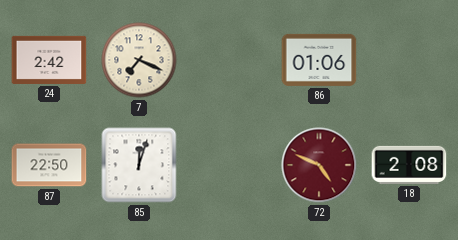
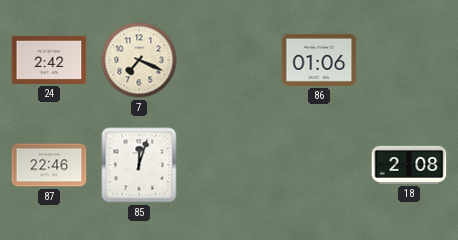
87: 22:50 -> 22:46
72: 4:49 -> none
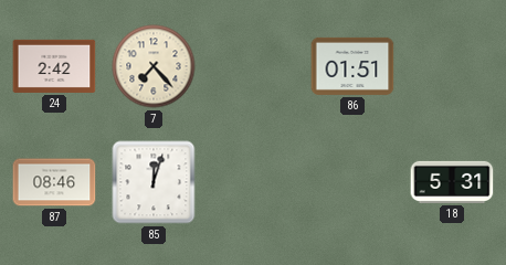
7: 7:19 -> 7:23
86: 01:06 -> 01:51
87: 22:46 -> 08:46
18: 2:08 -> 5:31
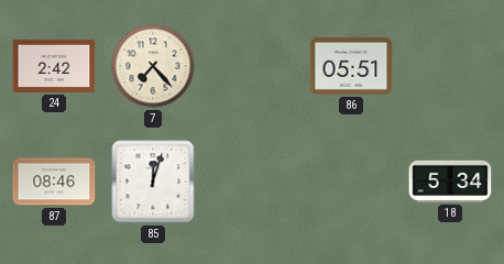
86: 01:51 -> 05:51
18: 5:31 -> 5:34
